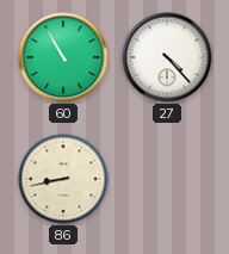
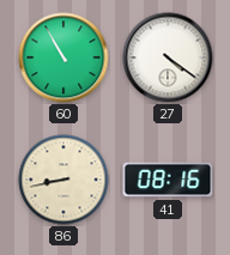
27: 4:23 -> 4:21
41: none -> 08:16
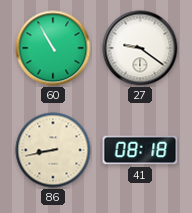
27: 4:21 -> 9:21
41: 08:16 -> 08:18
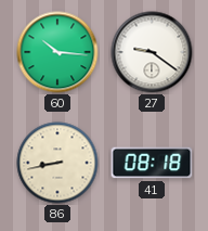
60: 10:55 -> 10:16
